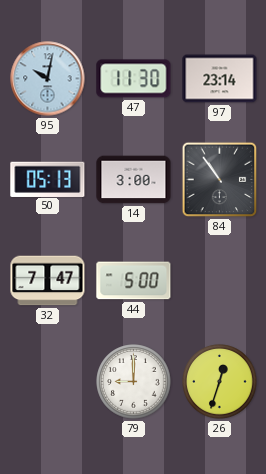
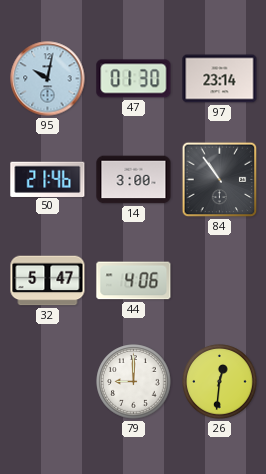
47: 11:30 -> 01:30
50: 05:13 -> 21:46
32: 7:47 -> 5:47
44: 5:00 -> 4:06
26: 12:33 -> 12:31
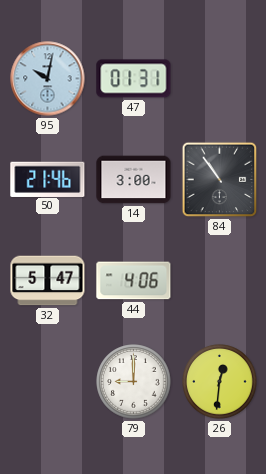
47: 01:30 -> 01:31
97: 23:14 -> none
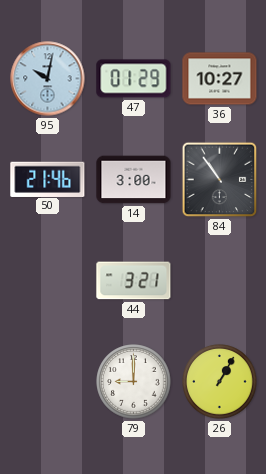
47: 01:31 -> 01:29
36: none -> 10:27
32: 5:47 -> none
44: 4:06 -> 3:21
26: 12:31 -> 1:05
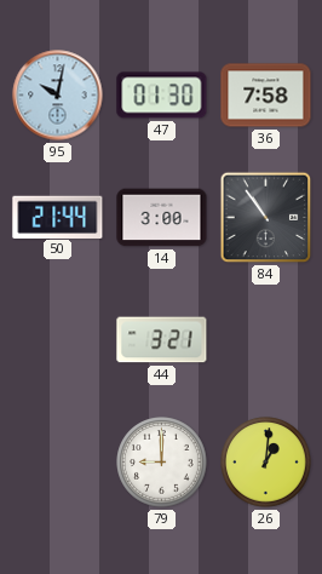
47: 01:29 -> 01:30
36: 10:27 -> 7:58
50: 21:46 -> 21:44
26: 1:05 -> 1:01
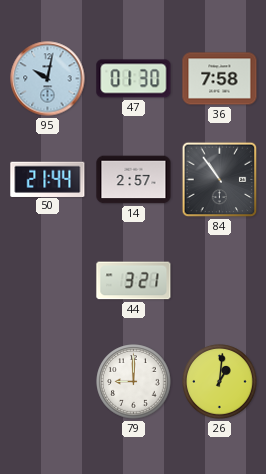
14: 3:00 -> 2:57
